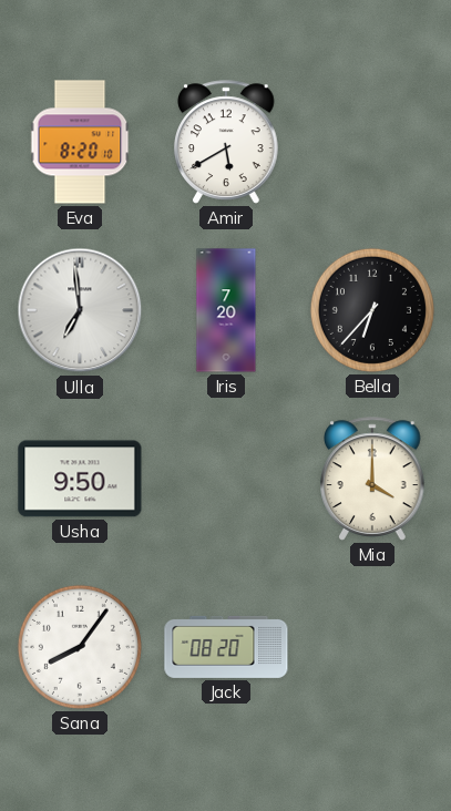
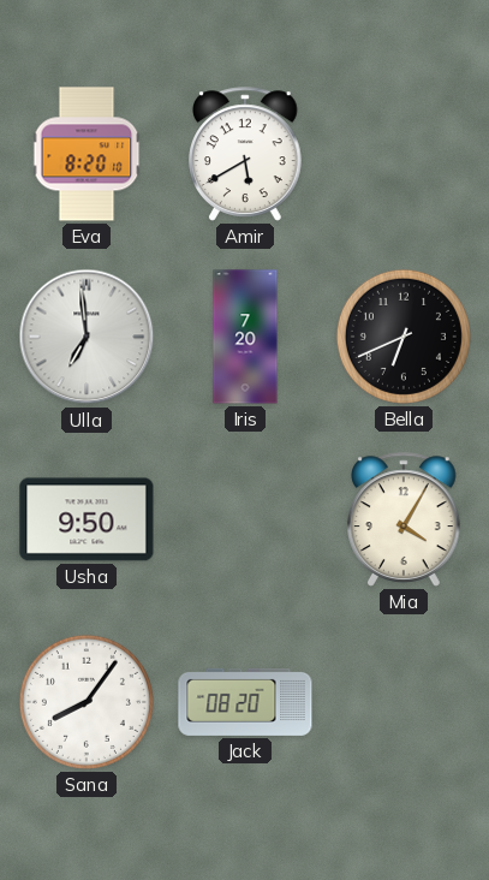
Bella: 6:37 -> 6:41
Mia: 4:00 -> 4:05
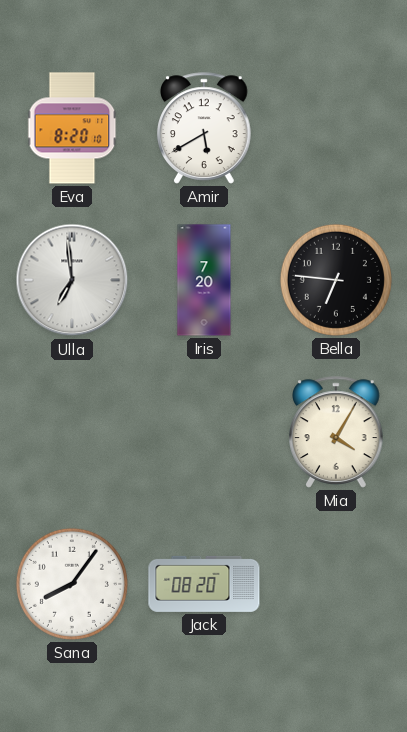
Bella: 6:41 -> 6:46
Usha: 9:50 -> none
